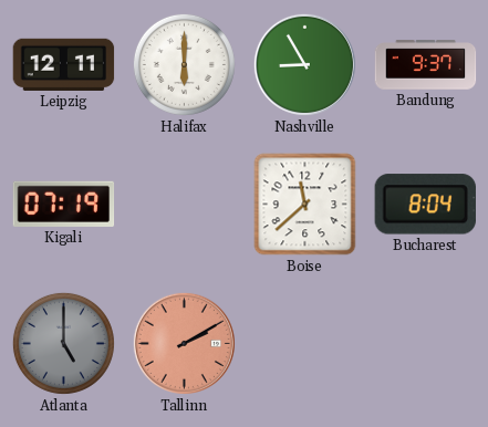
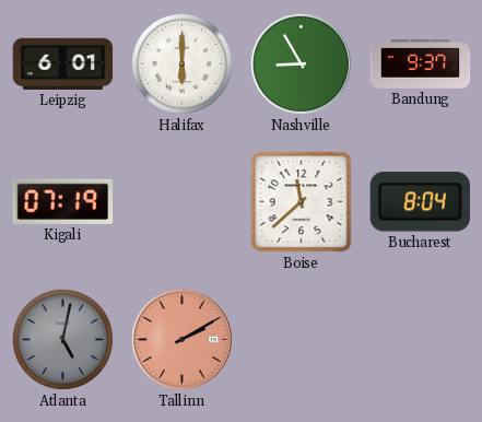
Leipzig: 12:11 -> 6:01
Atlanta: 5:00 -> 5:02
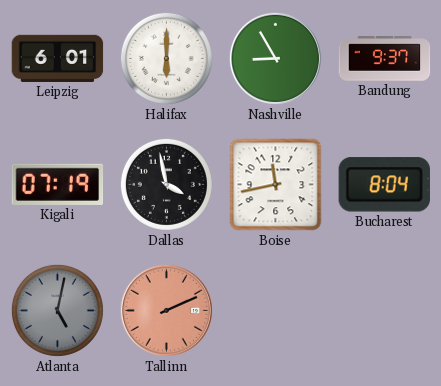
Dallas: none -> 3:58
Boise: 11:38 -> 11:43
Tallinn: 2:10 -> 2:11
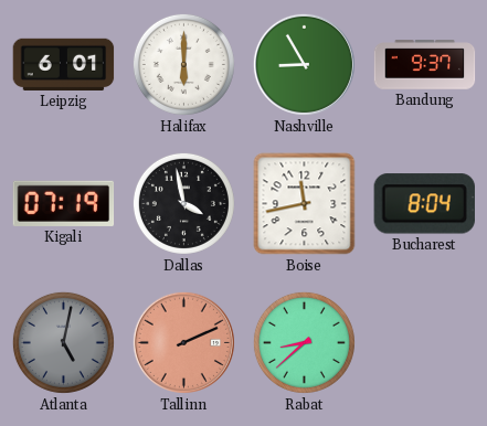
Rabat: none -> 8:38
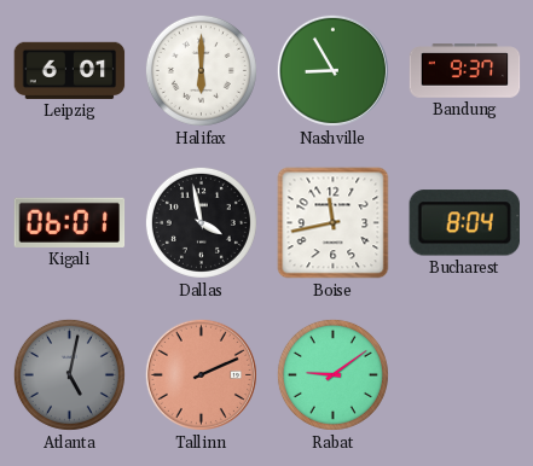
Kigali: 07:19 -> 06:01
Rabat: 8:38 -> 9:09
